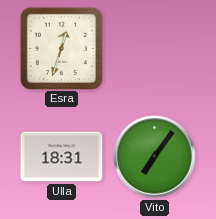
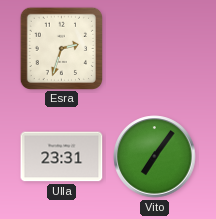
Esra: 12:33 -> 2:33
Ulla: 18:31 -> 23:31
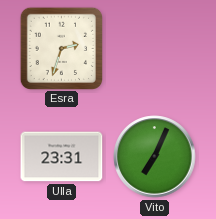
Vito: 7:06 -> 7:04
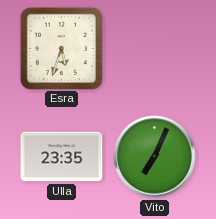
Esra: 2:33 -> 5:33
Ulla: 23:31 -> 23:35
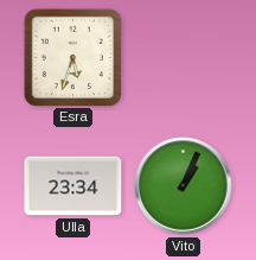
Ulla: 23:35 -> 23:34
Vito: 7:04 -> 1:04
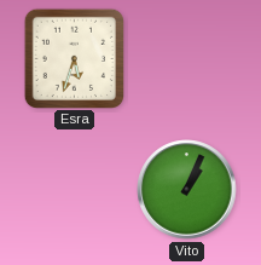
Ulla: 23:34 -> none
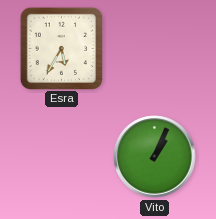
Esra: 5:33 -> 5:35
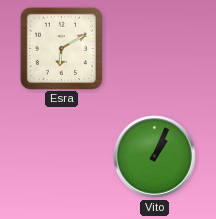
Esra: 5:35 -> 6:10
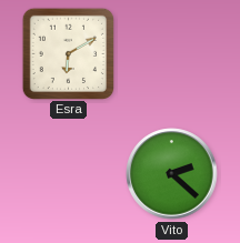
Vito: 1:04 -> 2:22
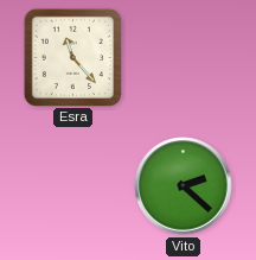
Esra: 6:10 -> 11:23
